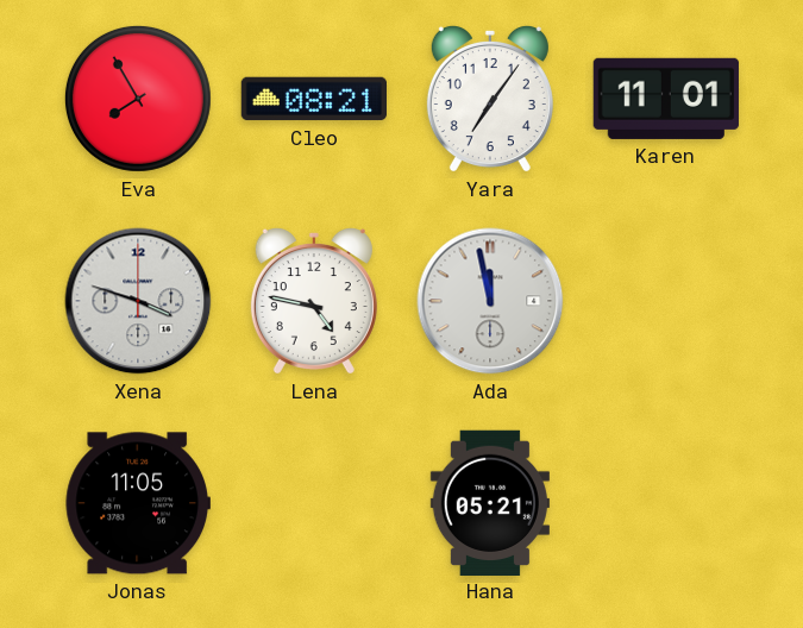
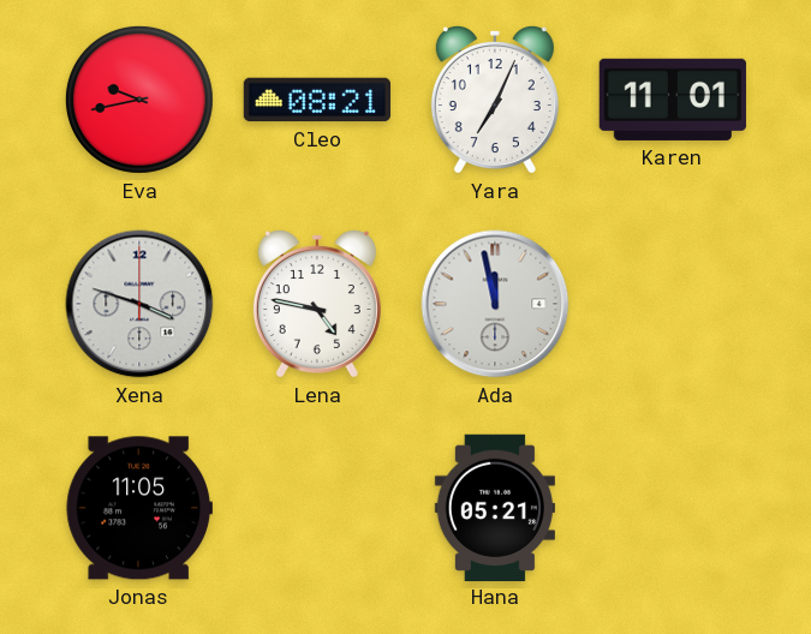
Eva: 7:55 -> 9:43
Yara: 7:06 -> 7:04
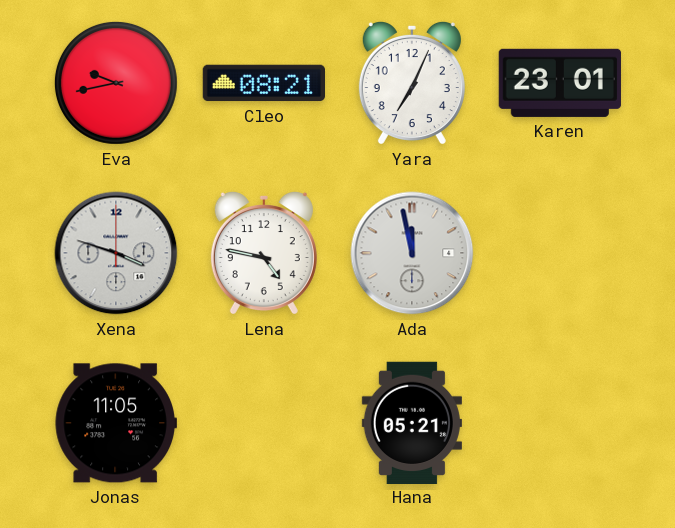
Karen: 11:01 -> 23:01
